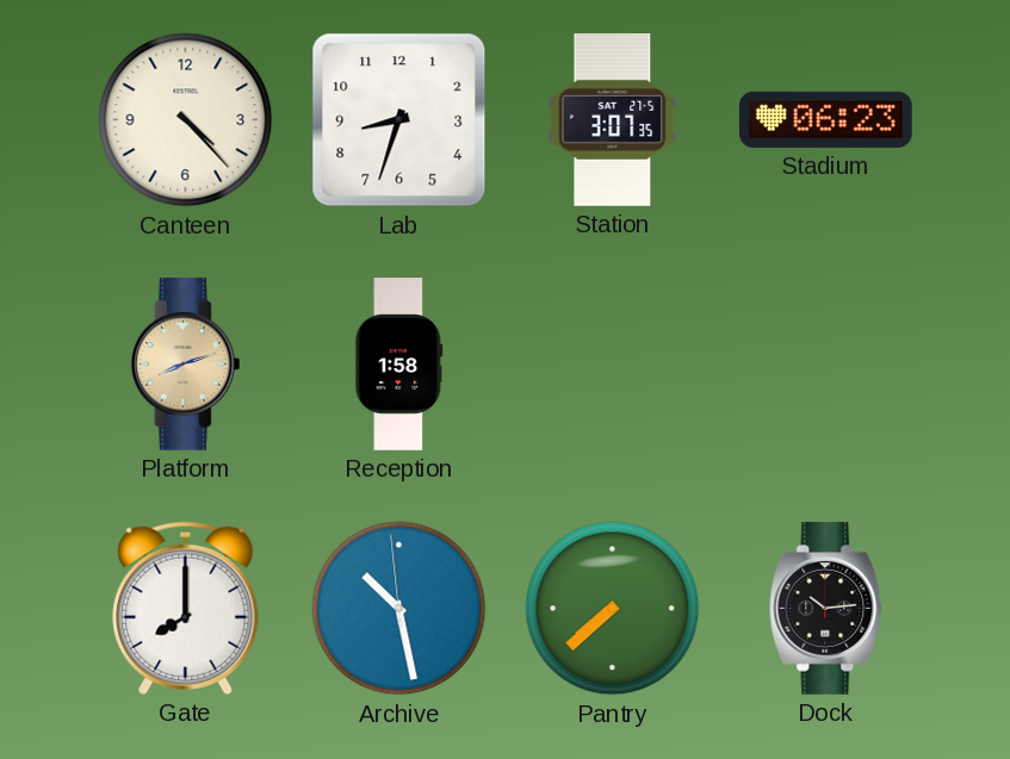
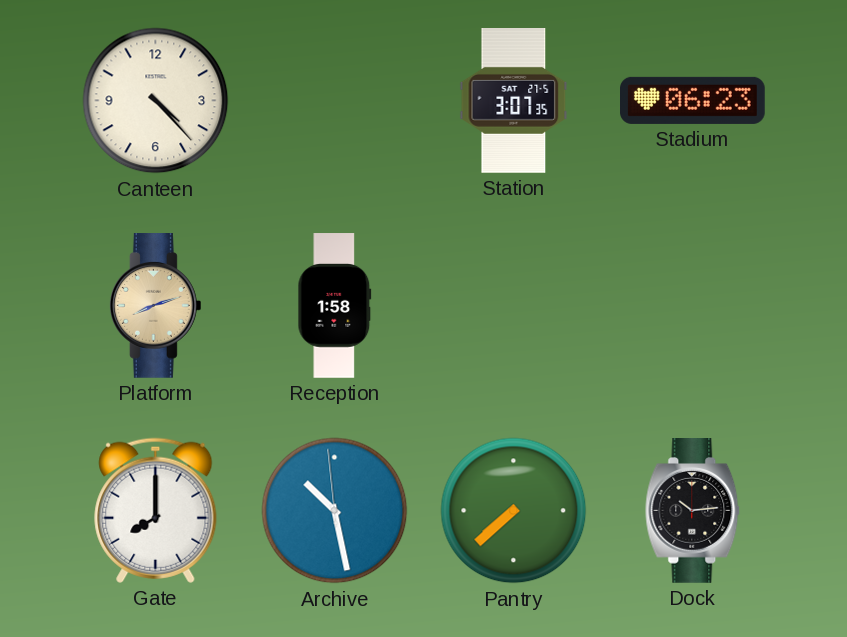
Lab: 8:33 -> none
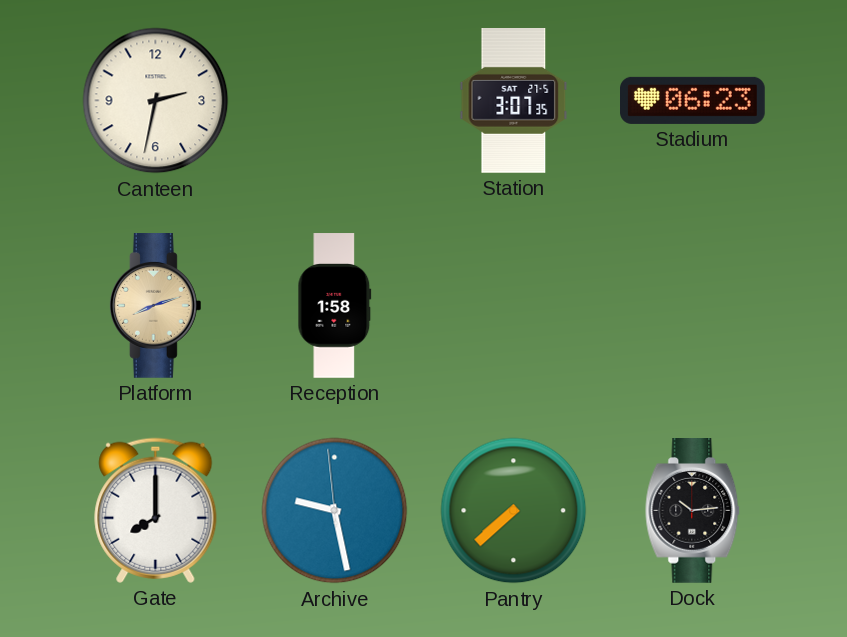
Canteen: 4:23 -> 2:32
Archive: 10:27 -> 9:27
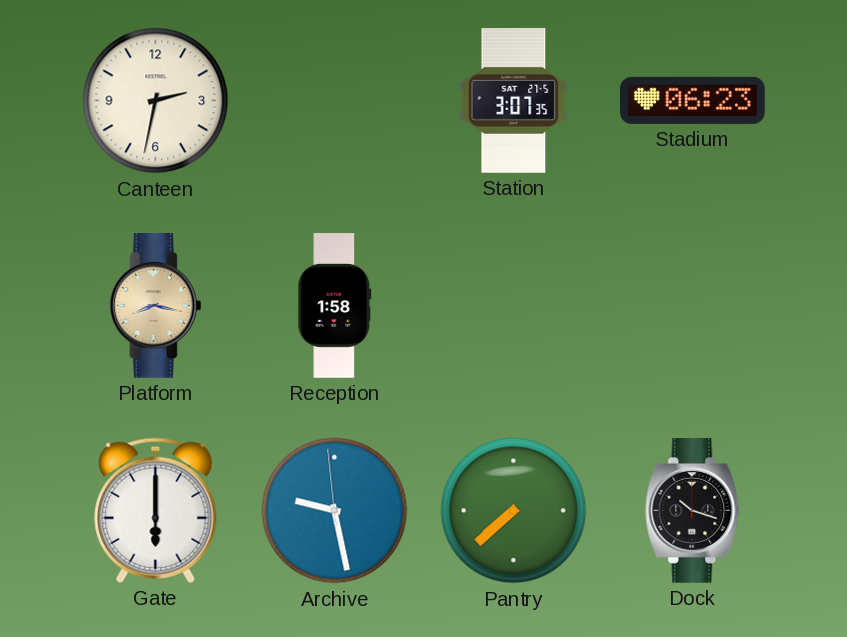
Platform: 8:12 -> 8:17
Gate: 8:00 -> 6:00
Dock: 10:14 -> 10:18
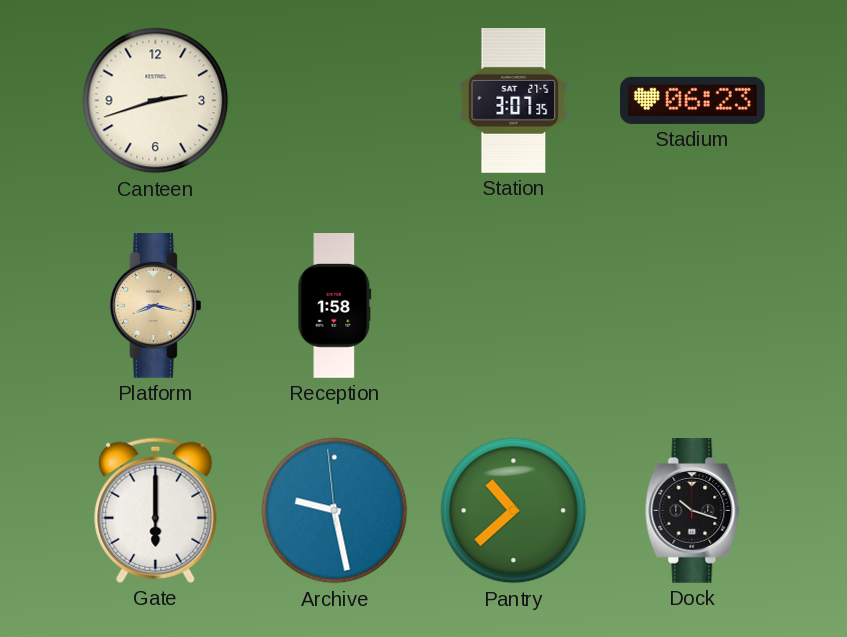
Canteen: 2:32 -> 2:42
Pantry: 7:38 -> 10:38
